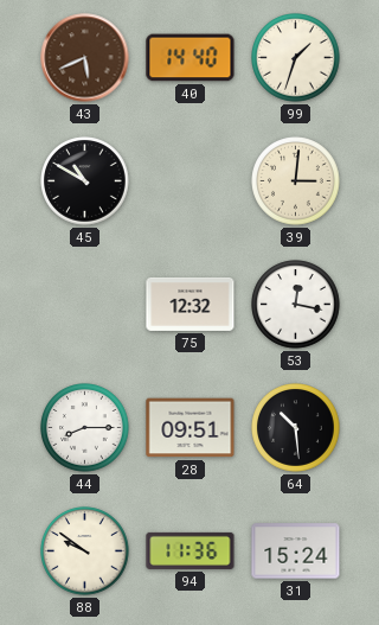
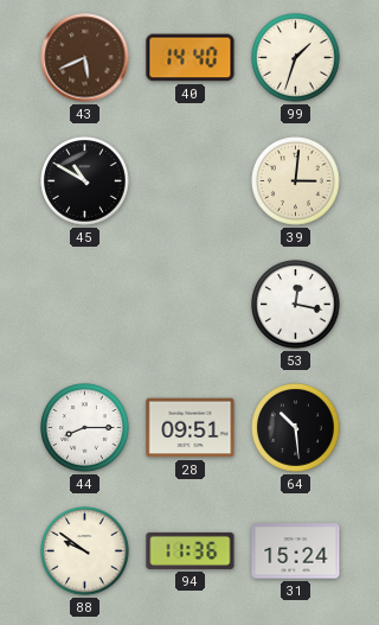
75: 12:32 -> none
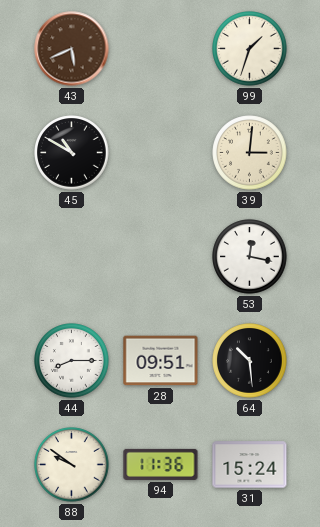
40: 14:40 -> none
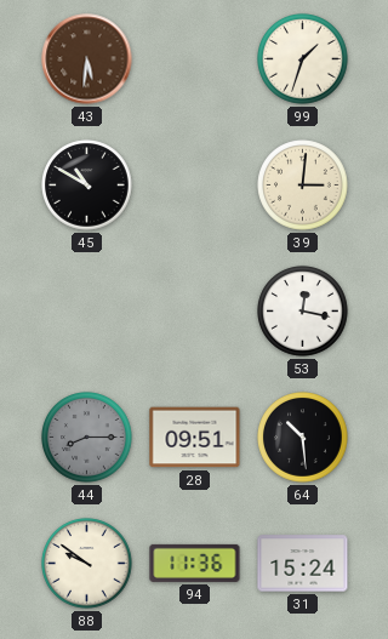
43: 5:41 -> 5:31
44 dial: white -> grey
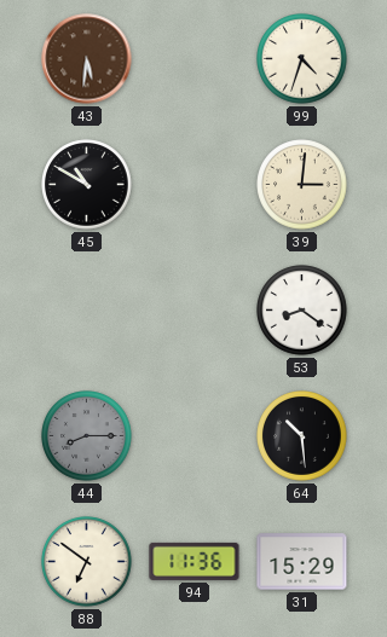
99: 1:33 -> 4:33
53: 12:17 -> 8:21
28: 09:51 -> none
88: 9:51 -> 6:51
31: 15:24 -> 15:29
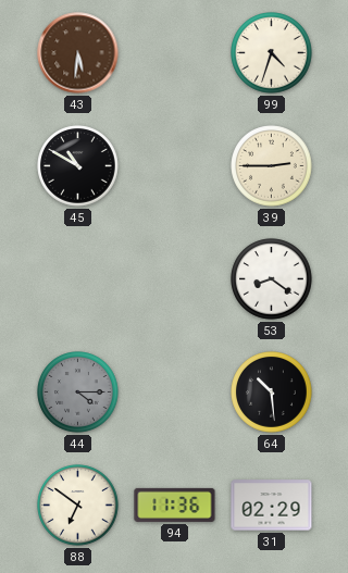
39: 3:01 -> 2:45
44: 8:15 -> 4:15
31: 15:29 -> 02:29
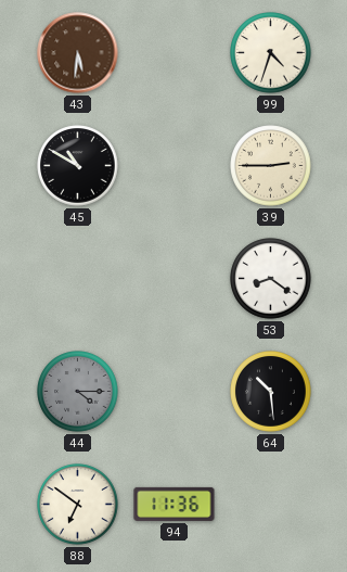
31: 02:29 -> none
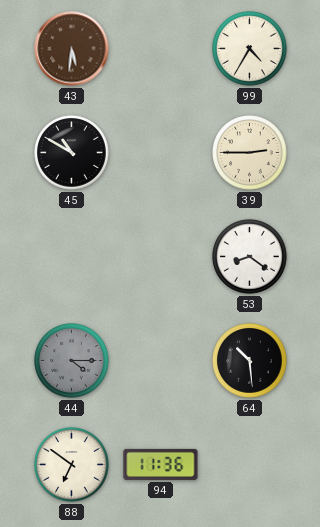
99: 4:33 -> 4:35
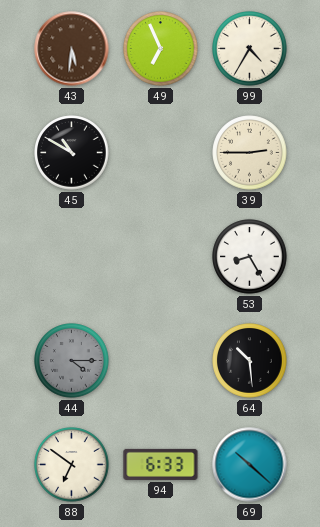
49: none -> 6:56
53: 8:21 -> 8:25
94: 11:36 -> 6:33
69: none -> 10:22
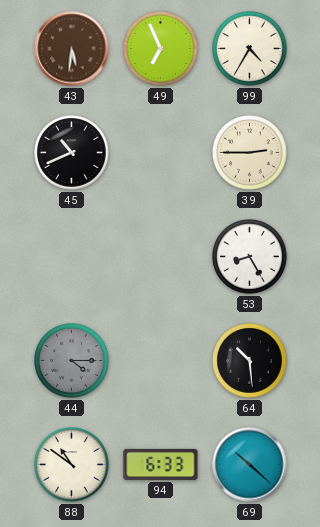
45: 10:50 -> 10:41
88: 6:51 -> 10:51
